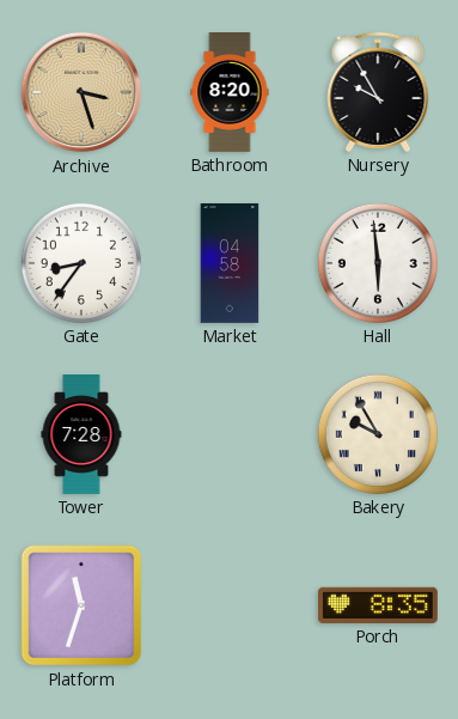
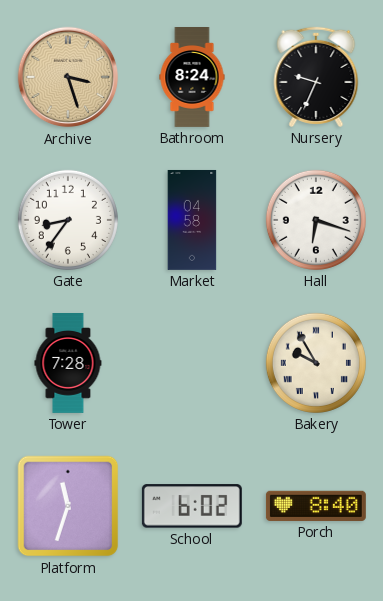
Bathroom: 8:20 -> 8:24
Nursery: 9:55 -> 9:34
Hall: 5:59 -> 6:18
School: none -> 6:02
Porch: 8:35 -> 8:40
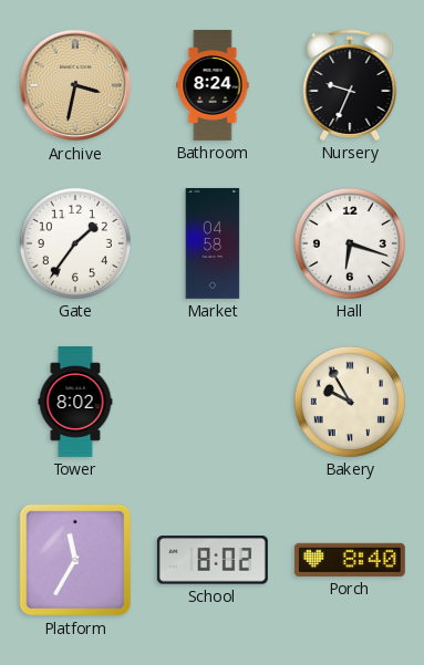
Archive: 3:27 -> 3:32
Gate: 8:36 -> 1:36
Tower: 7:28 -> 8:02
Platform: 11:33 -> 11:35
School: 6:02 -> 8:02
